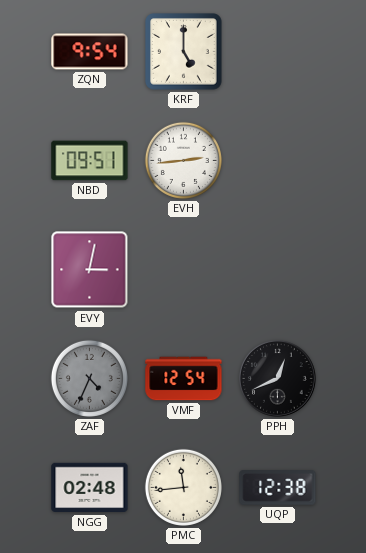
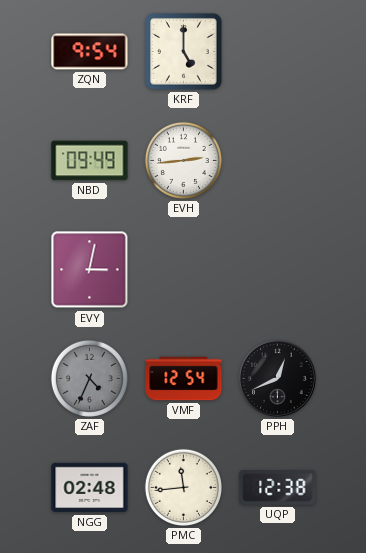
NBD: 09:51 -> 09:49
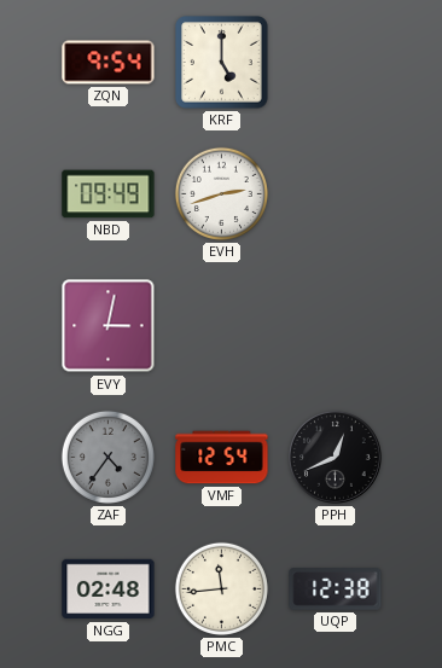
EVH: 2:44 -> 2:42
ZAF: 4:34 -> 4:36
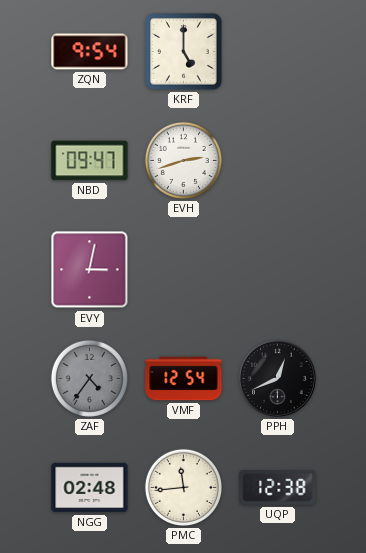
NBD: 09:49 -> 09:47
